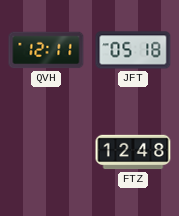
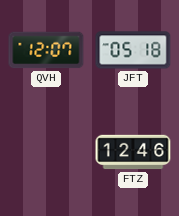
QVH: 12:11 -> 12:07
FTZ: 12:48 -> 12:46
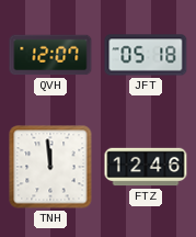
TNH: none -> 11:59
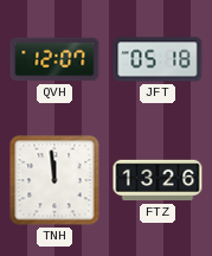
FTZ: 12:46 -> 13:26
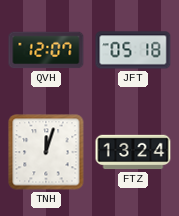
TNH: 11:59 -> 12:03
FTZ: 13:26 -> 13:24
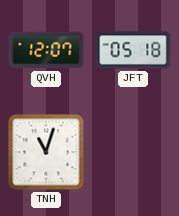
TNH: 12:03 -> 11:03
FTZ: 13:24 -> none
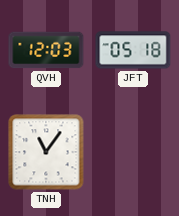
QVH: 12:07 -> 12:03
TNH: 11:03 -> 11:06
